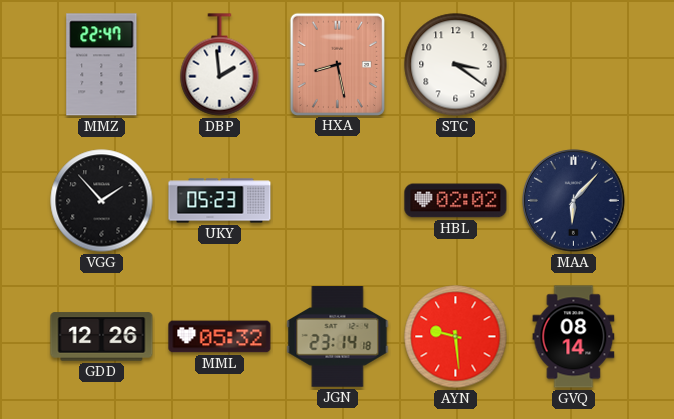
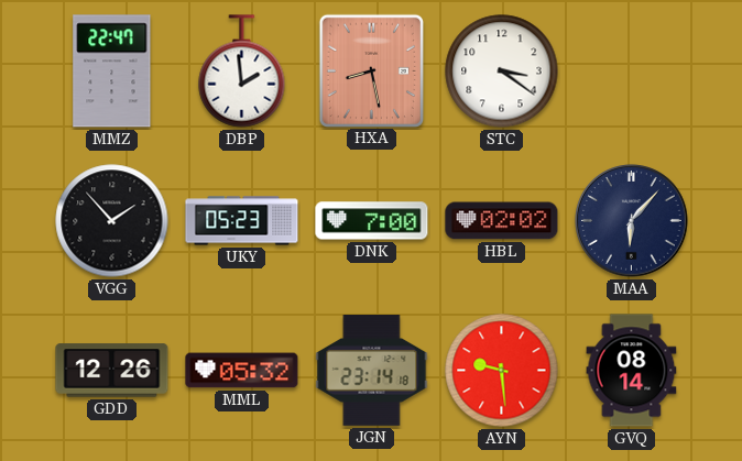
DNK: none -> 7:00
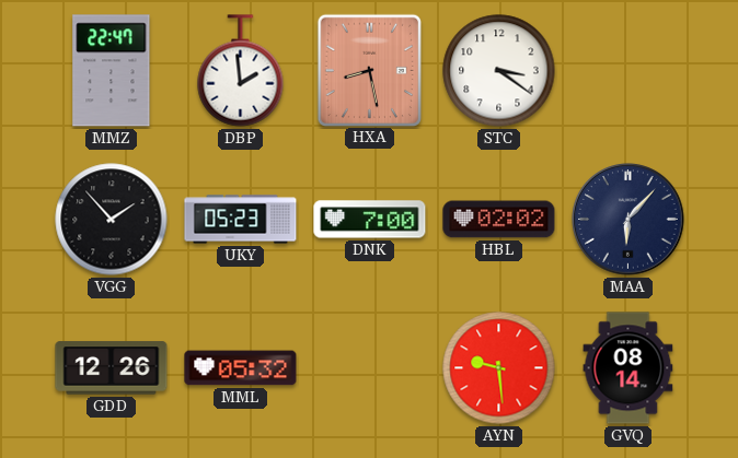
JGN: 23:14 -> none
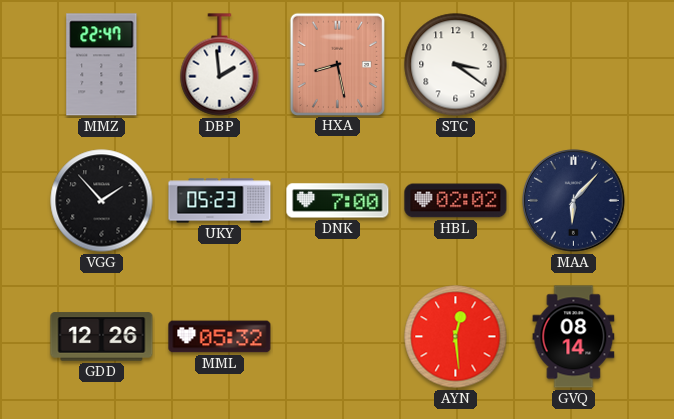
AYN: 9:29 -> 12:29
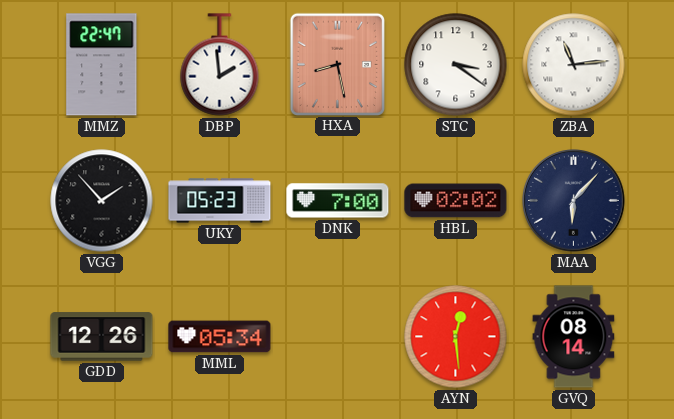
ZBA: none -> 11:14
MML: 05:32 -> 05:34
